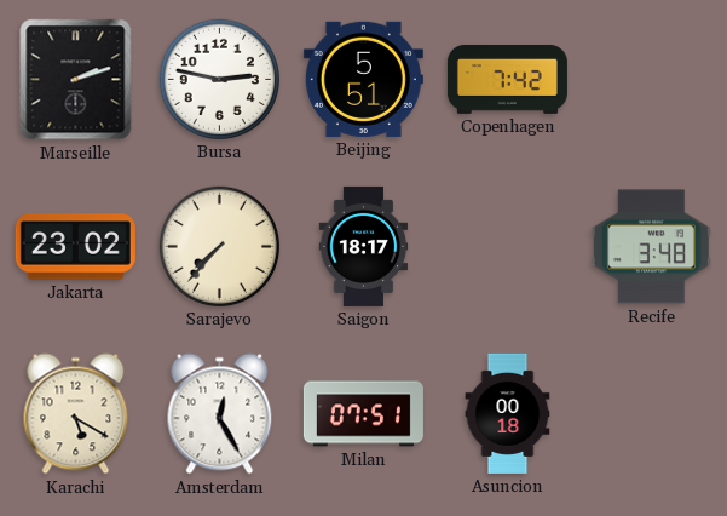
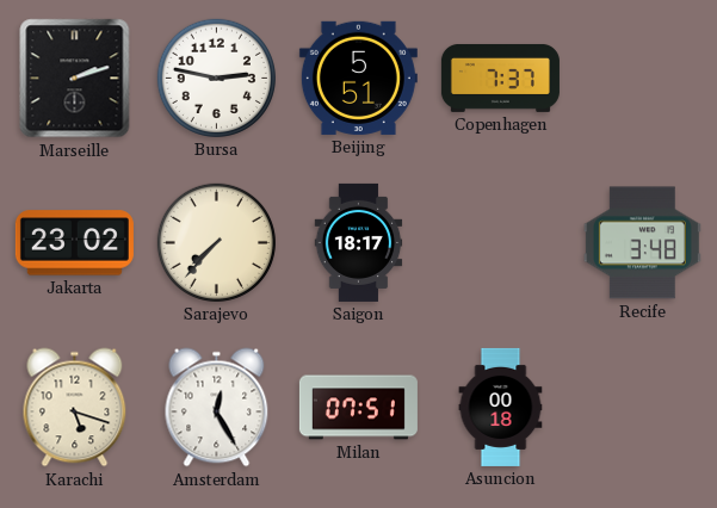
Copenhagen: 7:42 -> 7:37
Karachi: 5:20 -> 5:18
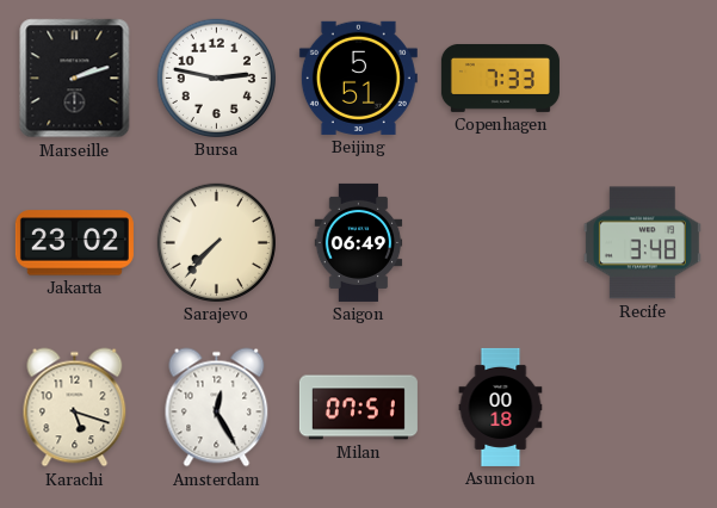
Copenhagen: 7:37 -> 7:33
Saigon: 18:17 -> 06:49
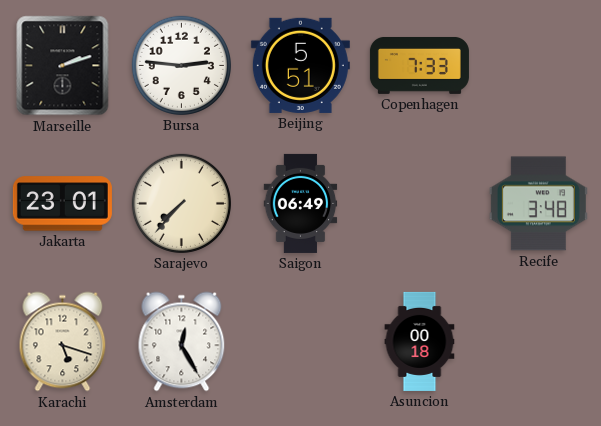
Bursa: 2:47 -> 2:46
Jakarta: 23:02 -> 23:01
Milan: 07:51 -> none
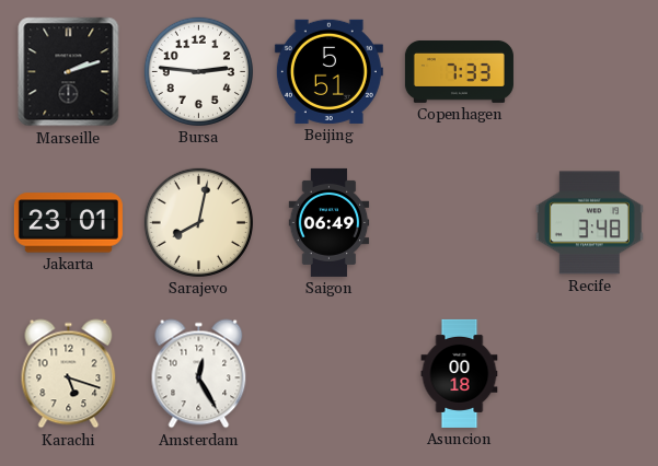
Sarajevo: 7:37 -> 8:02
